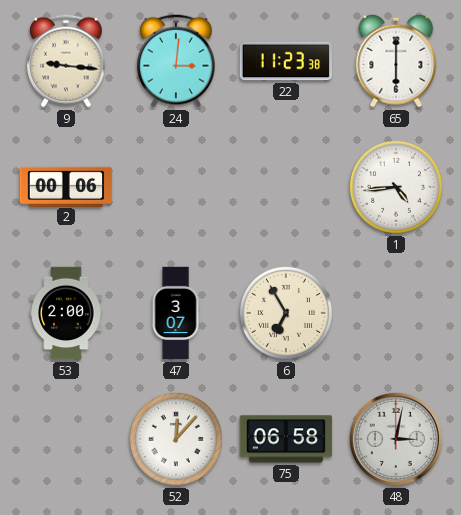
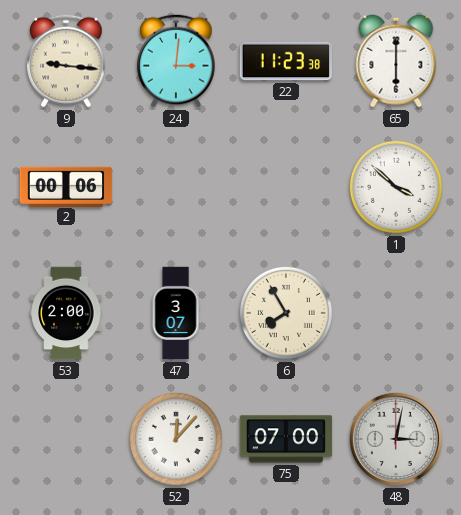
1: 4:44 -> 3:52
6: 6:55 -> 7:55
75: 06:58 -> 07:00
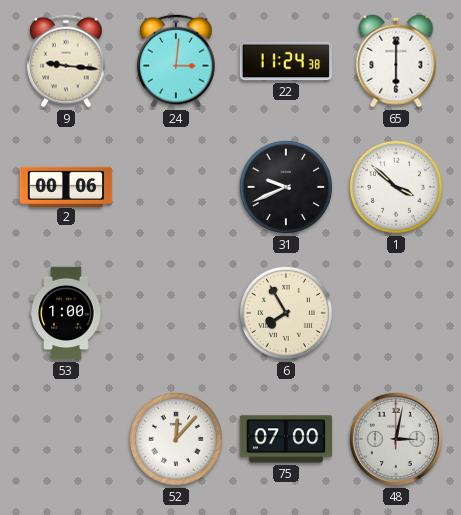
22: 11:23 -> 11:24
31: none -> 9:41
53: 2:00 -> 1:00
47: 3:07 -> none
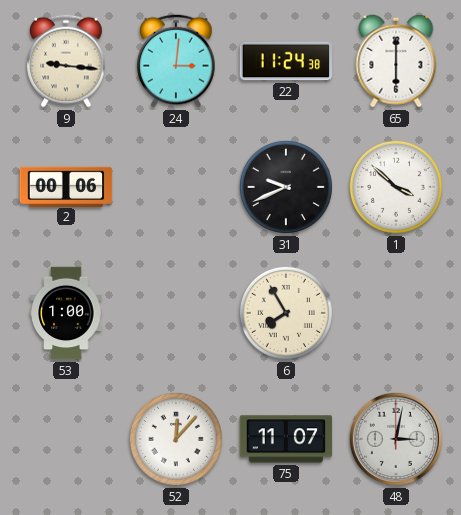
75: 07:00 -> 11:07
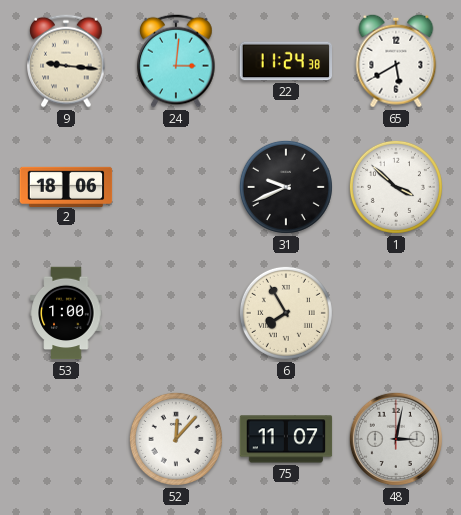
65: 6:00 -> 5:40
2: 00:06 -> 18:06
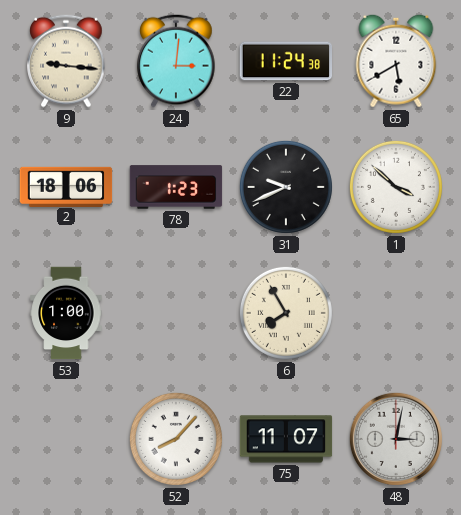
78: none -> 1:23
52: 12:07 -> 8:07
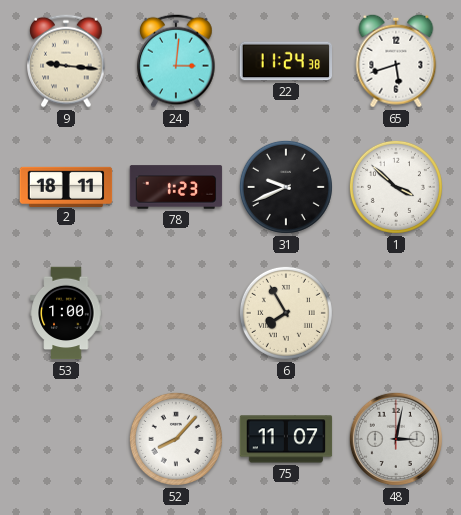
65: 5:40 -> 5:42
2: 18:06 -> 18:11
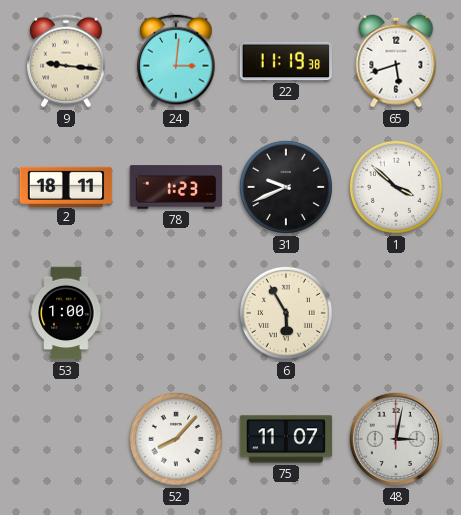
22: 11:24 -> 11:19
6: 7:55 -> 5:55
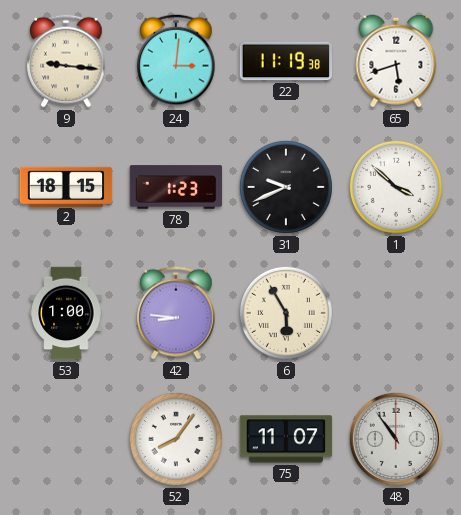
2: 18:11 -> 18:15
42: none -> 8:46
52: 8:07 -> 8:06
48: 3:02 -> 10:54
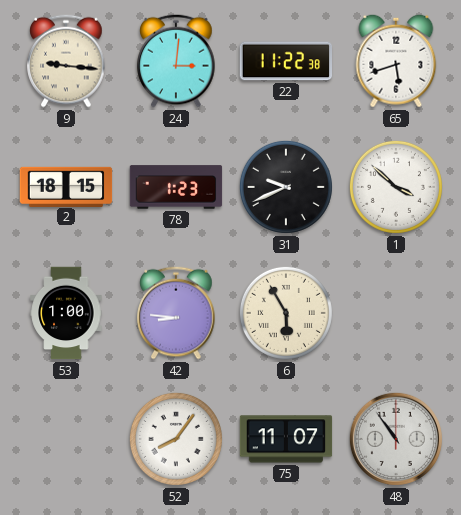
22: 11:19 -> 11:22
